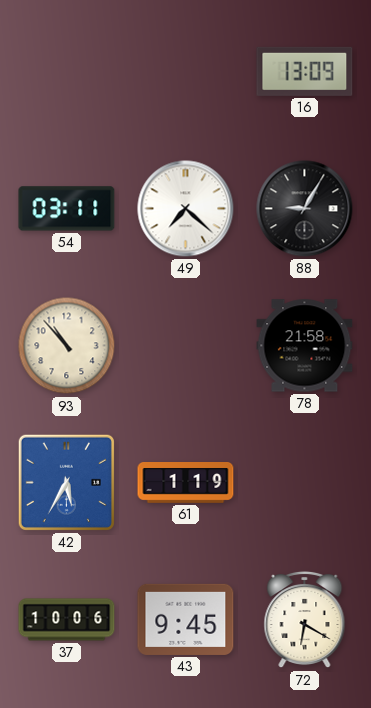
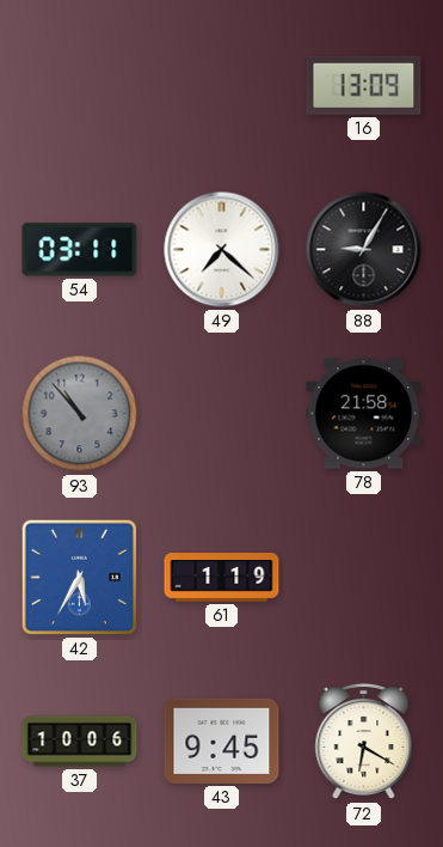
93 dial: cream -> grey
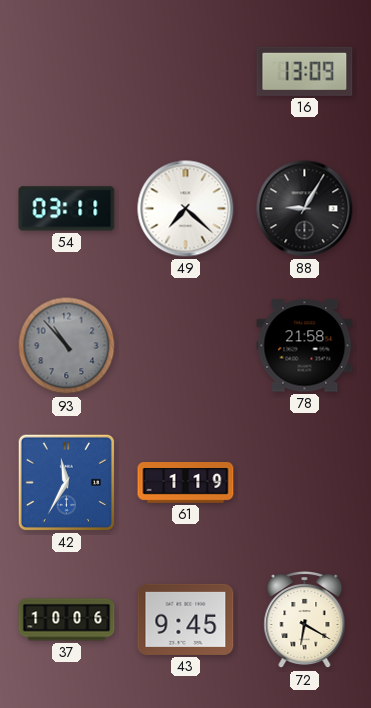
42: 5:35 -> 11:35
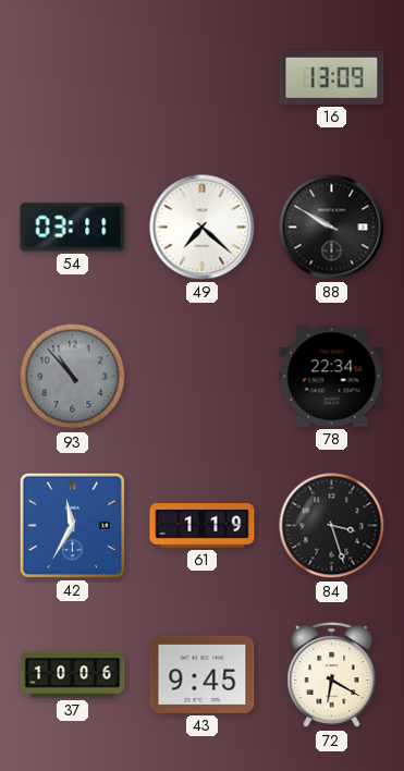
88: 9:05 -> 9:50
78: 21:58 -> 22:34
84: none -> 3:27
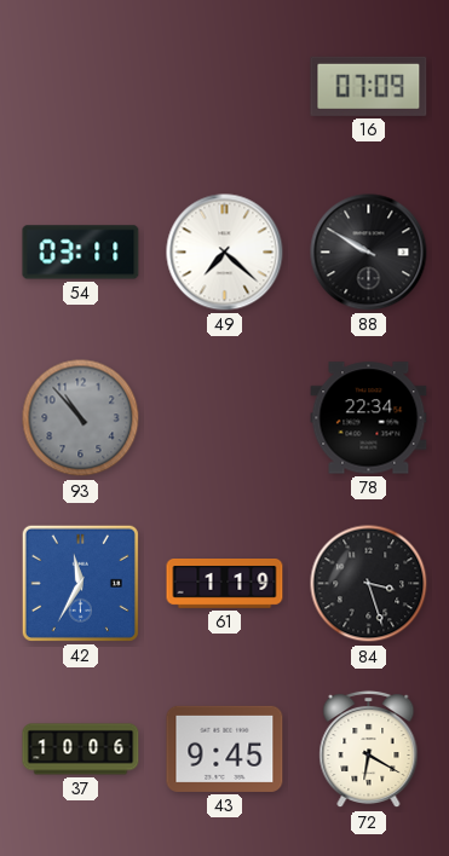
16: 13:09 -> 07:09
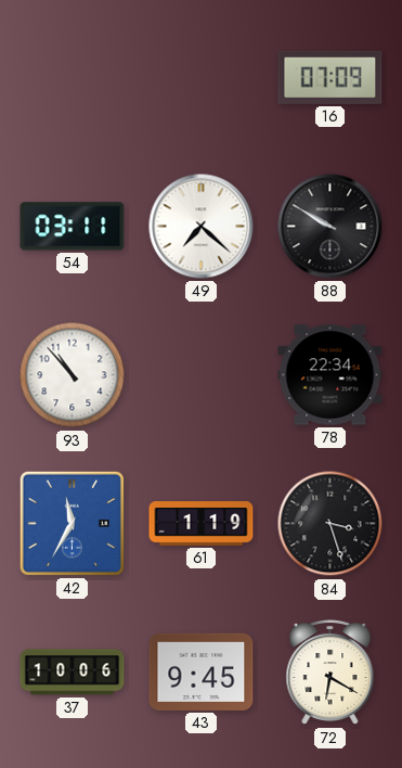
93 dial: grey -> white
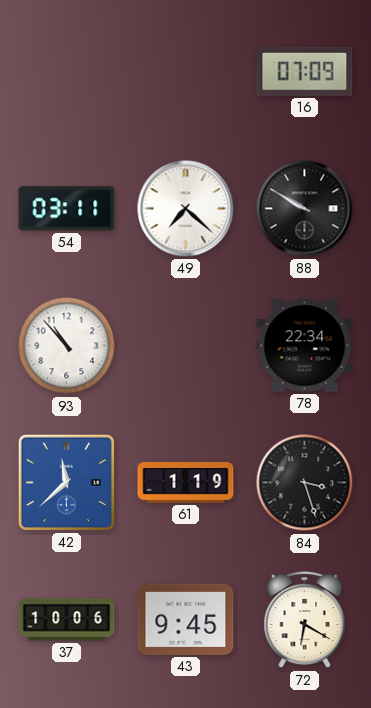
42: 11:35 -> 11:38
